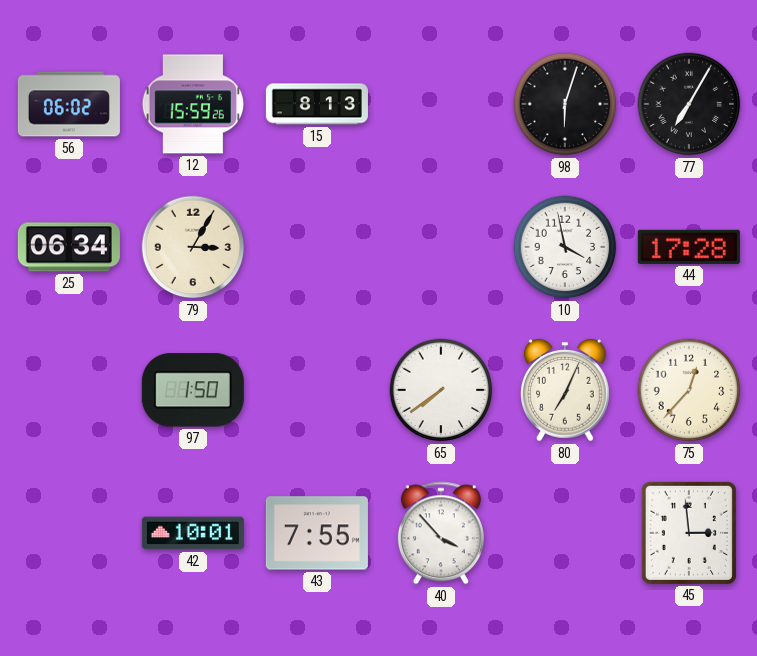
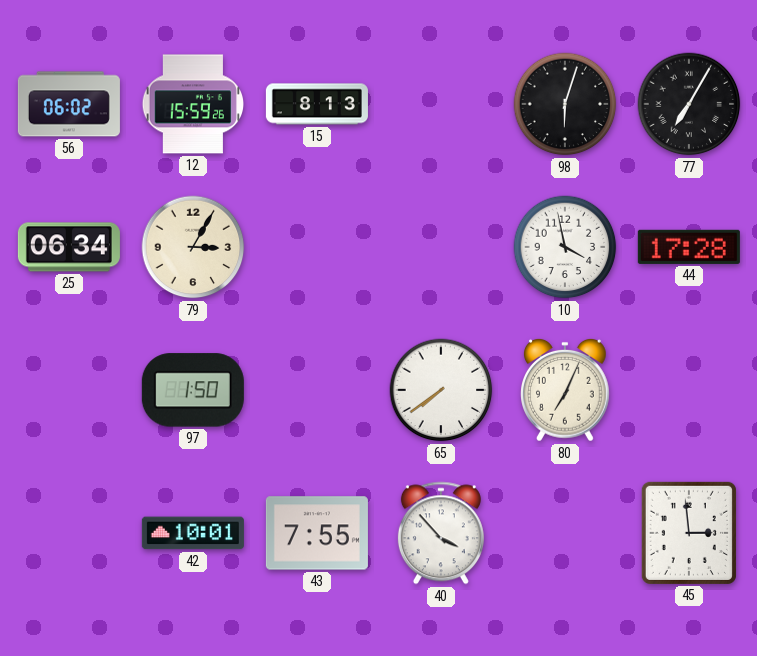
75: 12:37 -> none
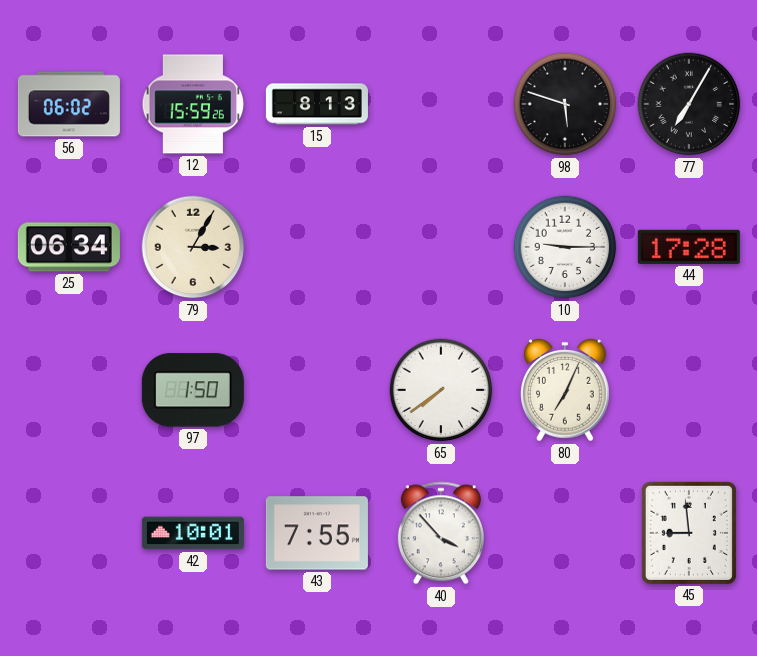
98: 6:03 -> 5:48
10: 3:58 -> 9:15
45: 2:59 -> 8:59
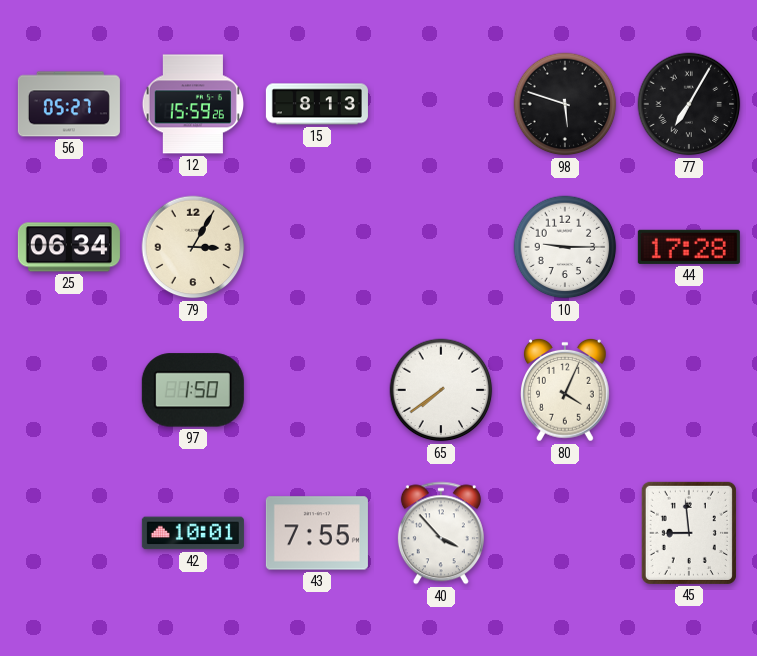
56: 06:02 -> 05:27
80: 7:04 -> 4:04
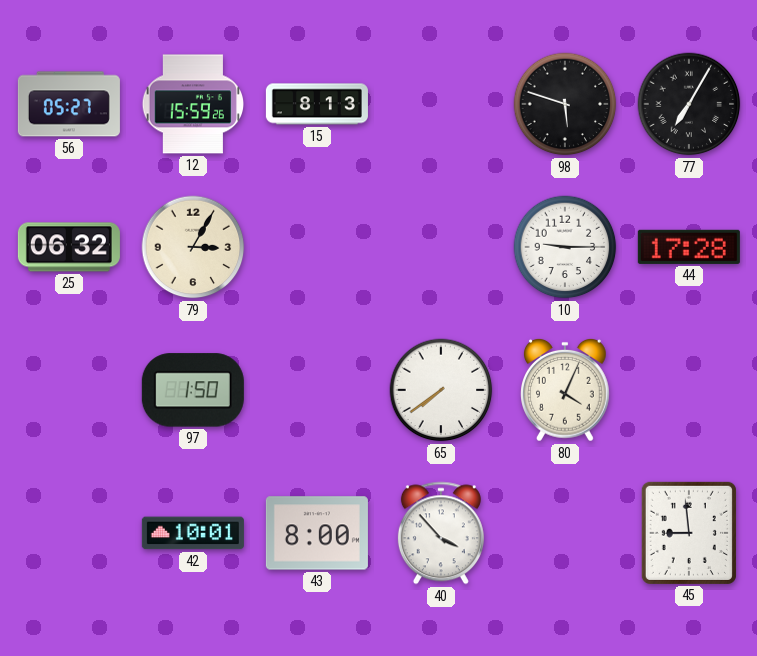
25: 06:34 -> 06:32
43: 7:55 -> 8:00
